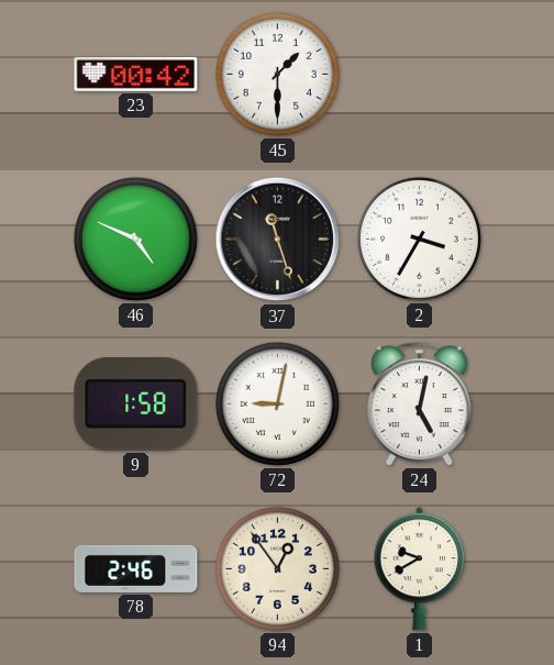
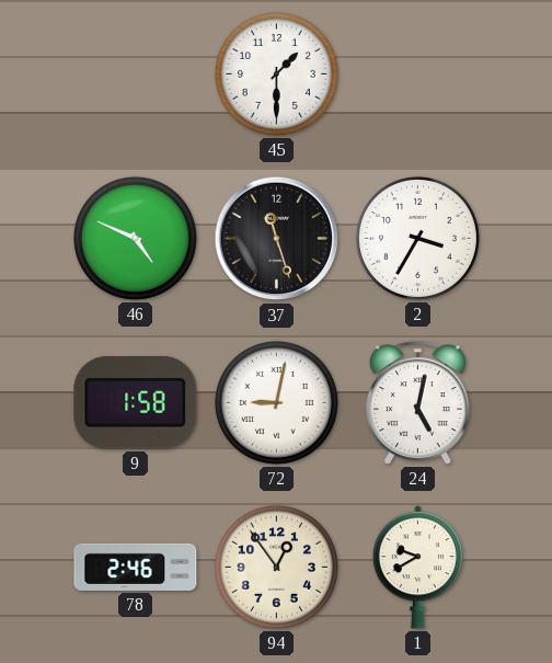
23: 00:42 -> none
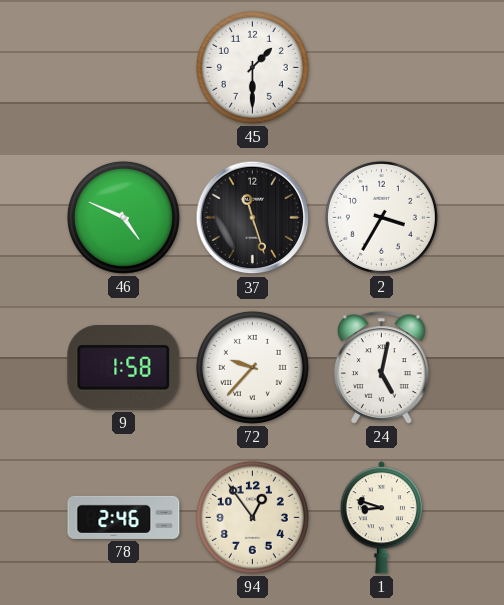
72: 9:02 -> 9:37
1: 9:40 -> 8:48
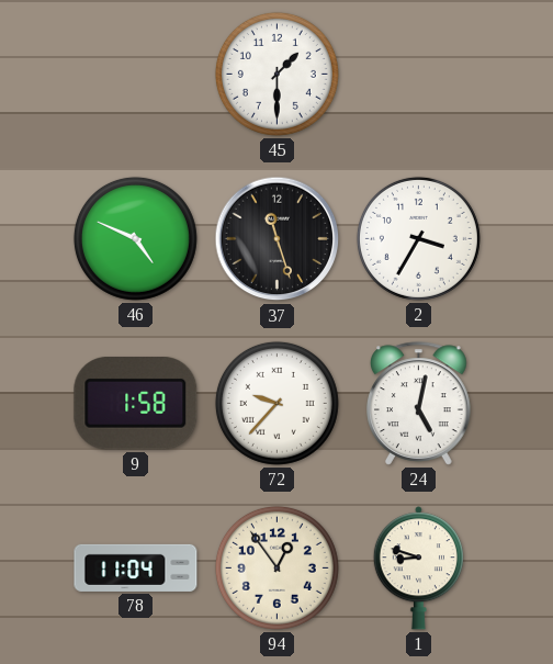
78: 2:46 -> 11:04
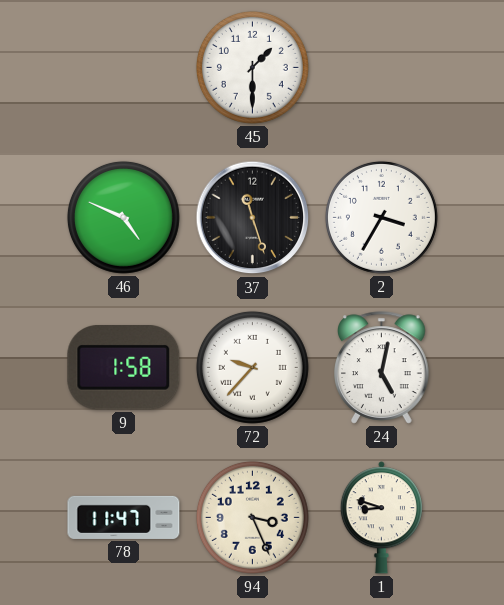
78: 11:04 -> 11:47
94: 12:54 -> 3:26
